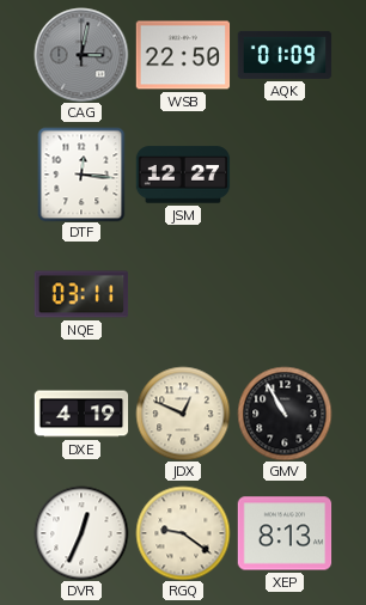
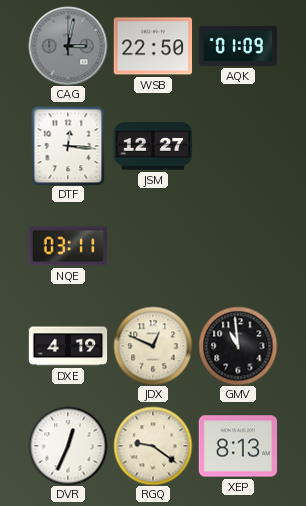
GMV: 10:55 -> 10:59
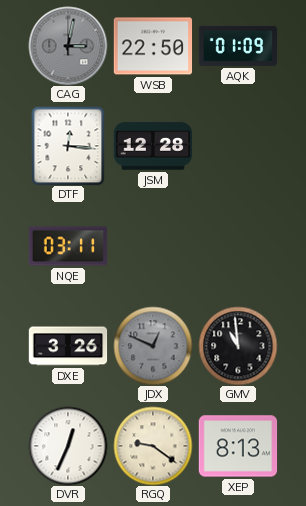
JSM: 12:27 -> 12:28
DXE: 4:19 -> 3:26
JDX dial: cream -> grey
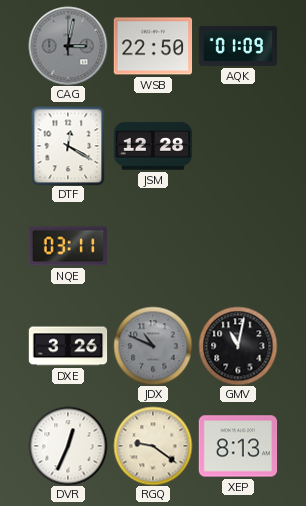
DTF: 12:16 -> 12:20
JDX: 12:49 -> 10:49
GMV: 10:59 -> 11:02
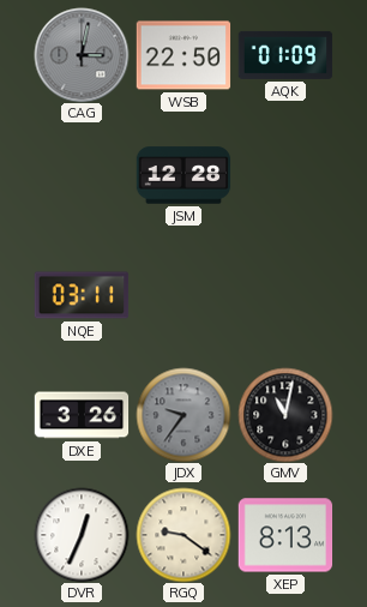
DTF: 12:20 -> none
JDX: 10:49 -> 9:36
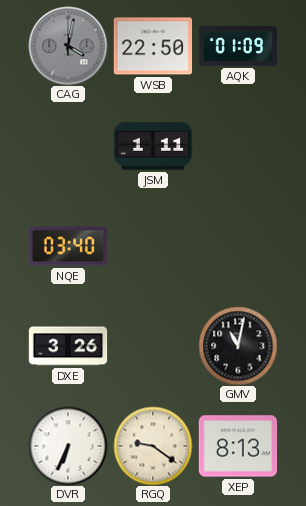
CAG: 3:02 -> 4:02
JSM: 12:28 -> 1:11
NQE: 03:11 -> 03:40
JDX: 9:36 -> none
DVR: 12:34 -> 6:34
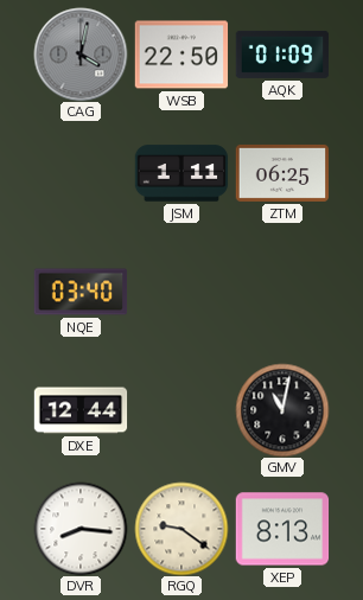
ZTM: none -> 06:25
DXE: 3:26 -> 12:44
DVR: 6:34 -> 8:16
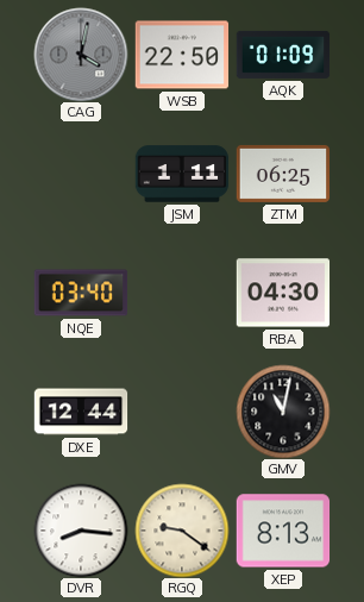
RBA: none -> 04:30
